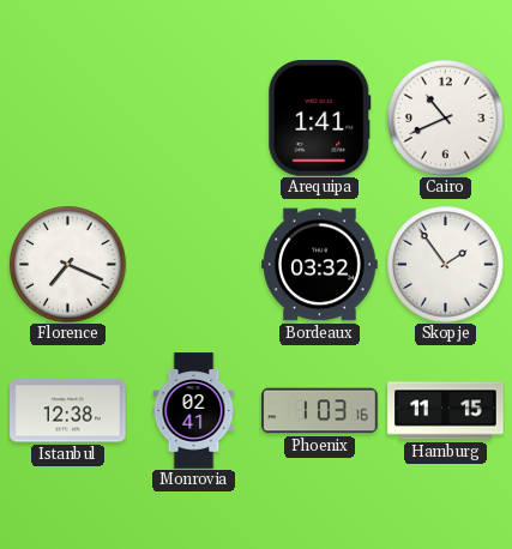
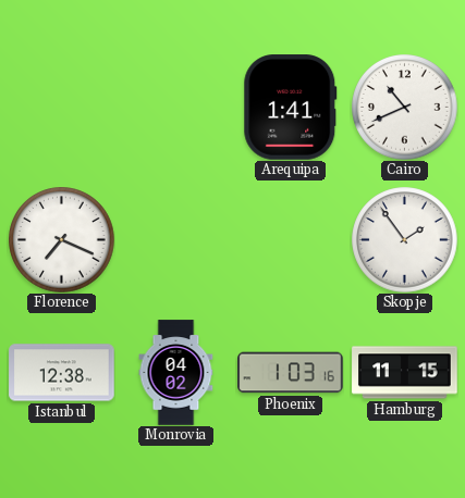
Bordeaux: 03:32 -> none
Monrovia: 02:41 -> 04:02
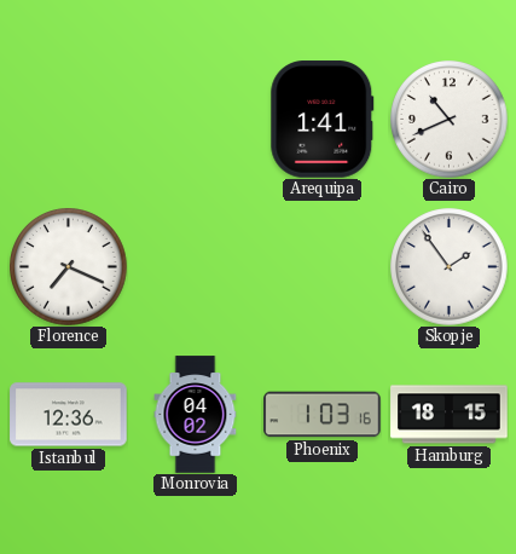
Istanbul: 12:38 -> 12:36
Hamburg: 11:15 -> 18:15
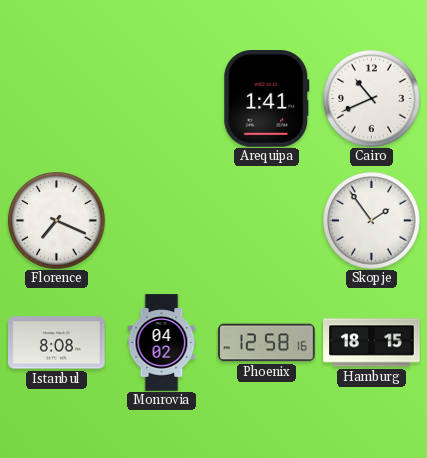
Istanbul: 12:36 -> 8:08
Phoenix: 1:03 -> 12:58
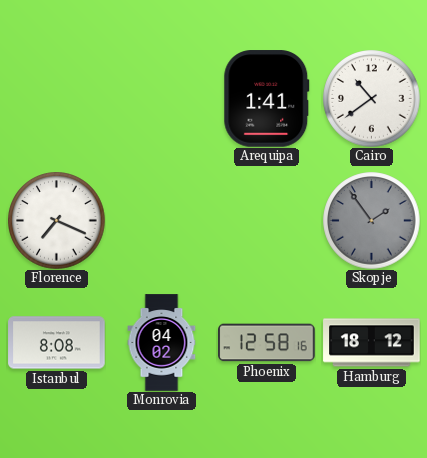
Cairo: 10:41 -> 10:39
Skopje dial: white -> grey
Hamburg: 18:15 -> 18:12
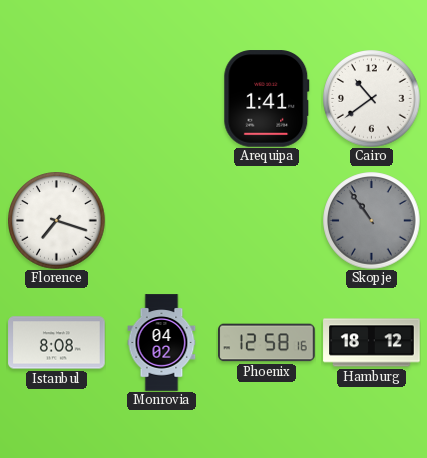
Florence: 7:19 -> 7:18
Skopje: 1:54 -> 10:54
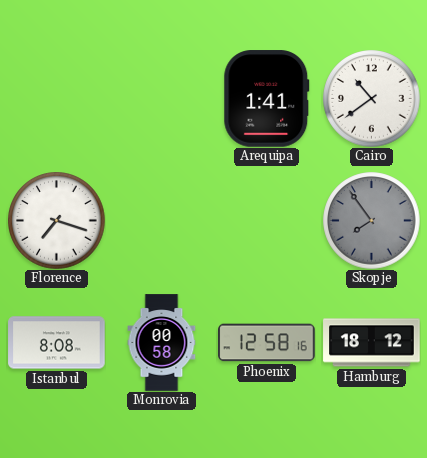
Skopje: 10:54 -> 7:54
Monrovia: 04:02 -> 00:58
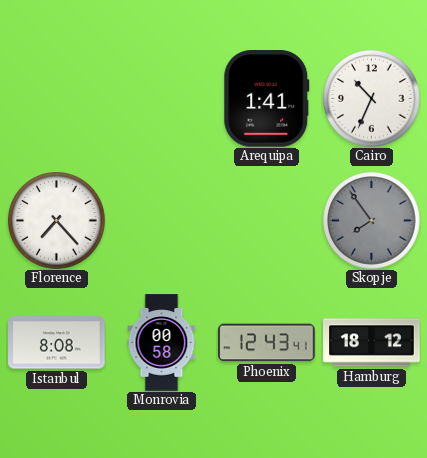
Cairo: 10:39 -> 10:34
Florence: 7:18 -> 7:23
Phoenix: 12:58 -> 12:43
